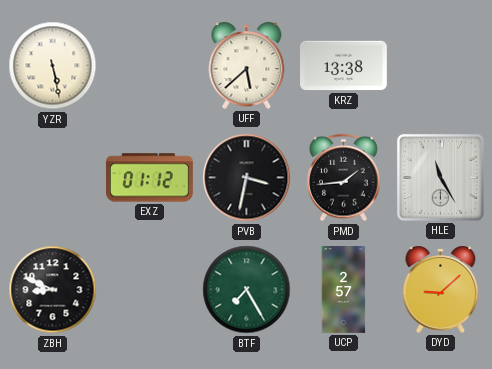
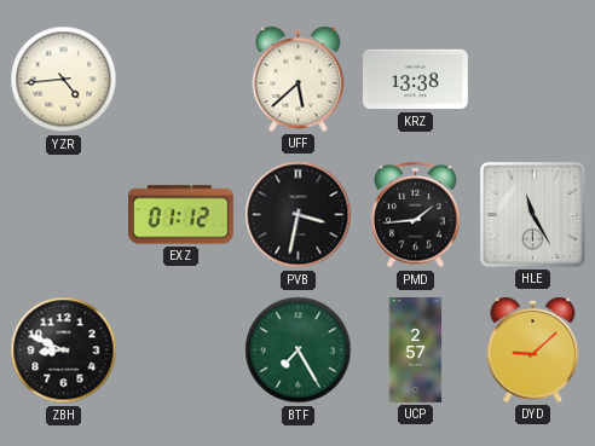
YZR: 5:28 -> 4:44
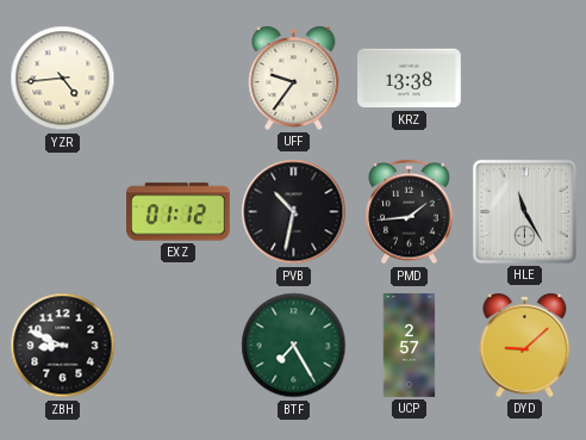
UFF: 5:38 -> 9:36
PVB: 3:32 -> 10:32
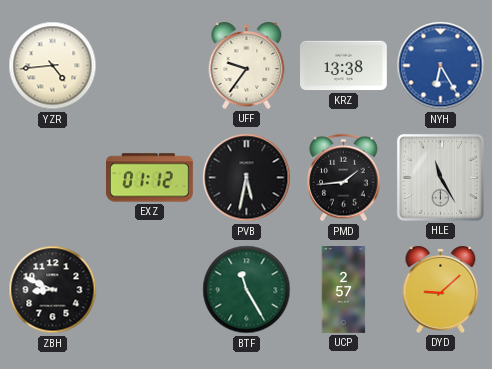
NYH: none -> 6:25
PVB: 10:32 -> 5:32
BTF: 7:25 -> 11:25
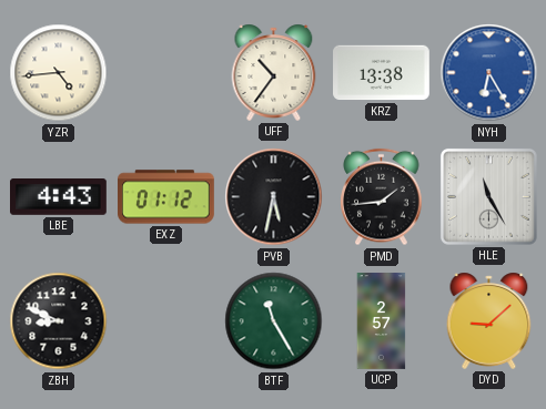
UFF: 9:36 -> 10:36
LBE: none -> 4:43
